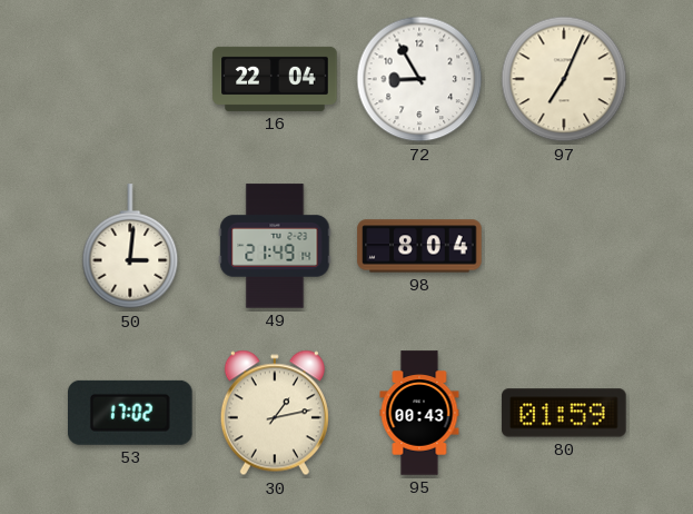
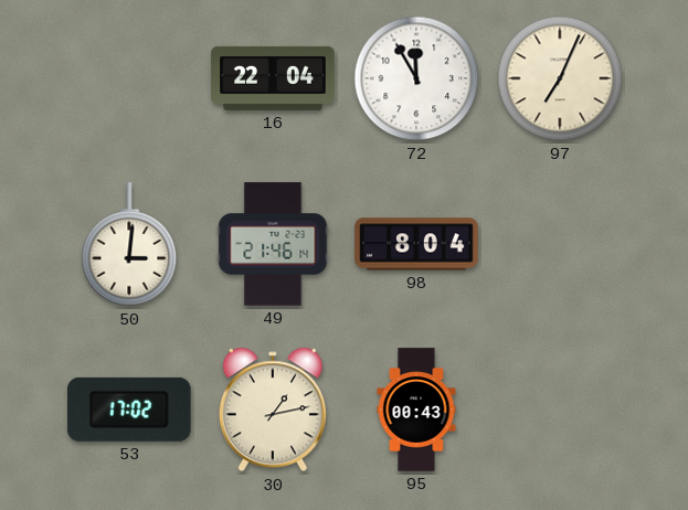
72: 8:55 -> 11:55
49: 21:49 -> 21:46
80: 01:59 -> none
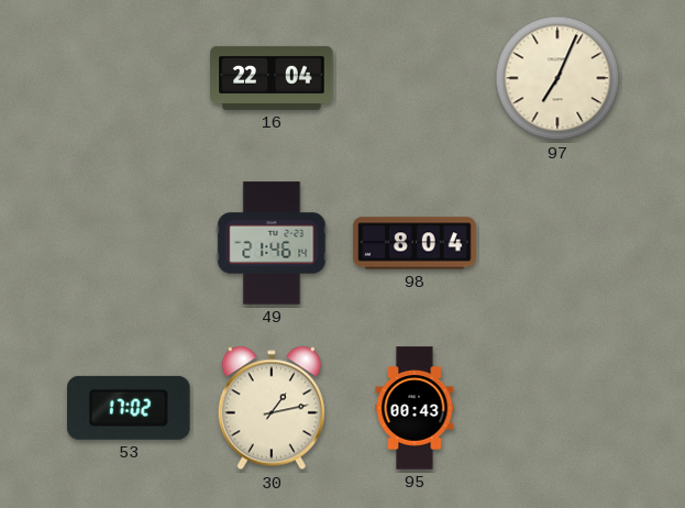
72: 11:55 -> none
50: 3:01 -> none
